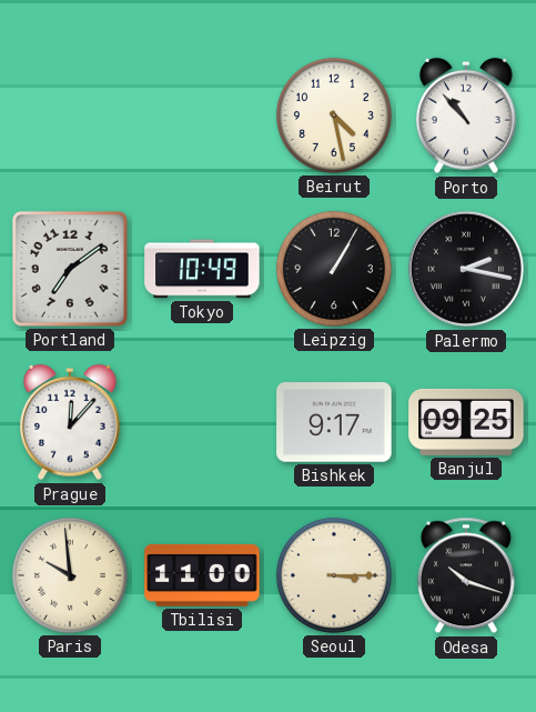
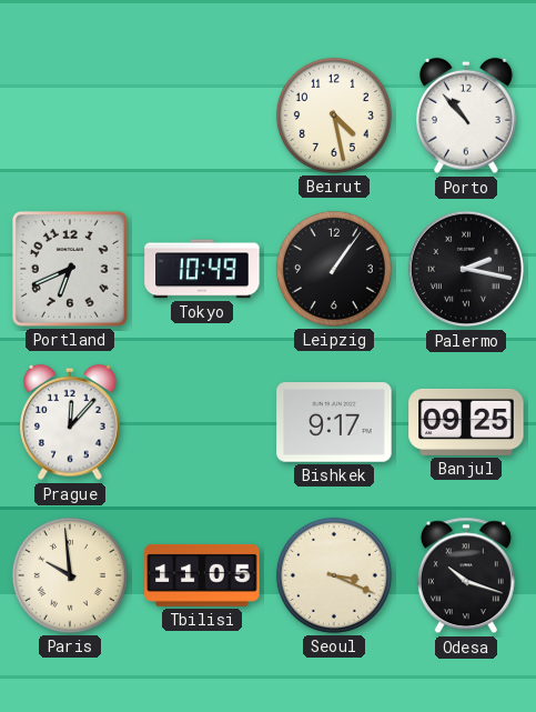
Portland: 7:09 -> 6:41
Leipzig: 1:05 -> 1:06
Tbilisi: 11:00 -> 11:05
Seoul: 3:15 -> 3:19
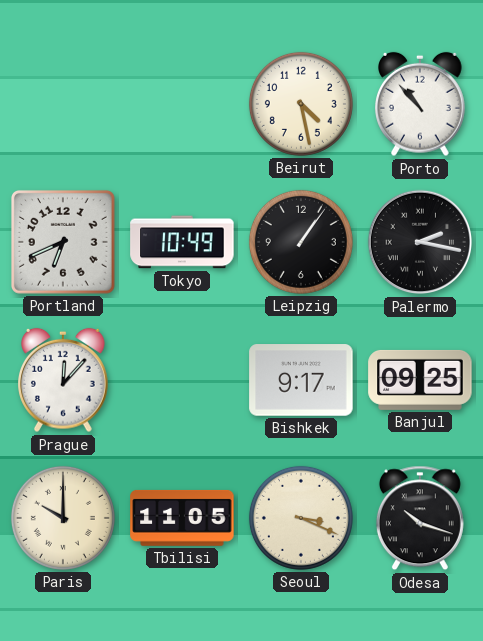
Paris: 9:59 -> 10:00
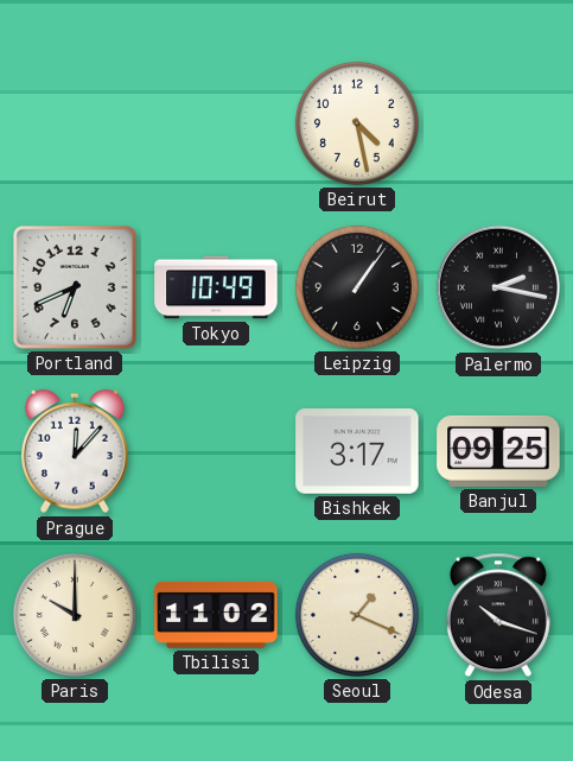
Porto: 10:53 -> none
Bishkek: 9:17 -> 3:17
Tbilisi: 11:05 -> 11:02
Seoul: 3:19 -> 1:19
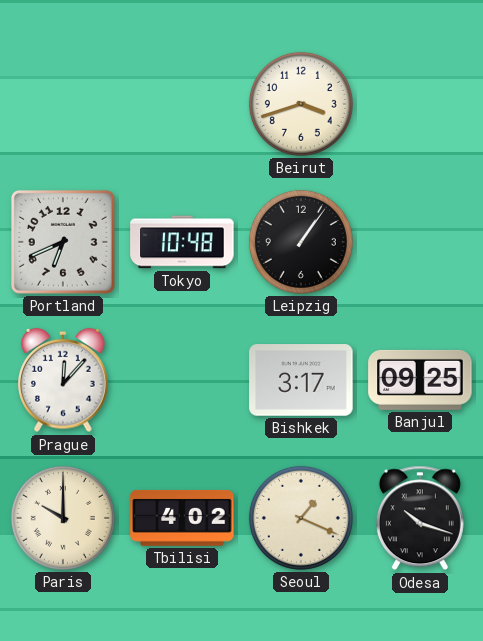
Beirut: 4:28 -> 3:42
Tokyo: 10:49 -> 10:48
Palermo: 2:17 -> none
Tbilisi: 11:02 -> 4:02
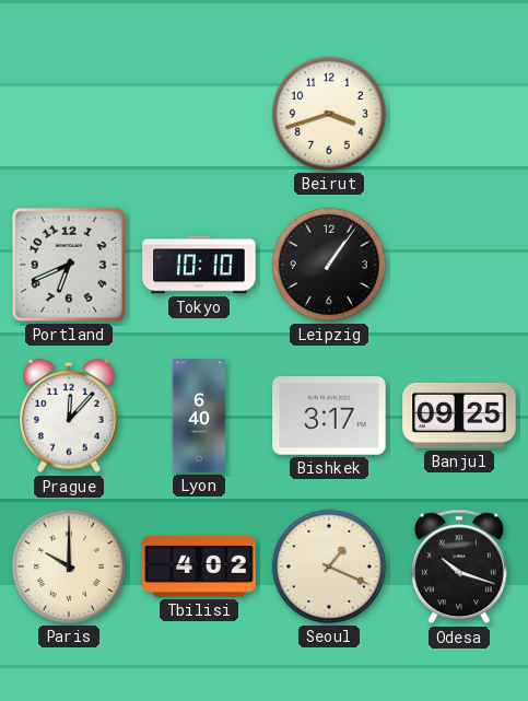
Tokyo: 10:48 -> 10:10
Lyon: none -> 6:40
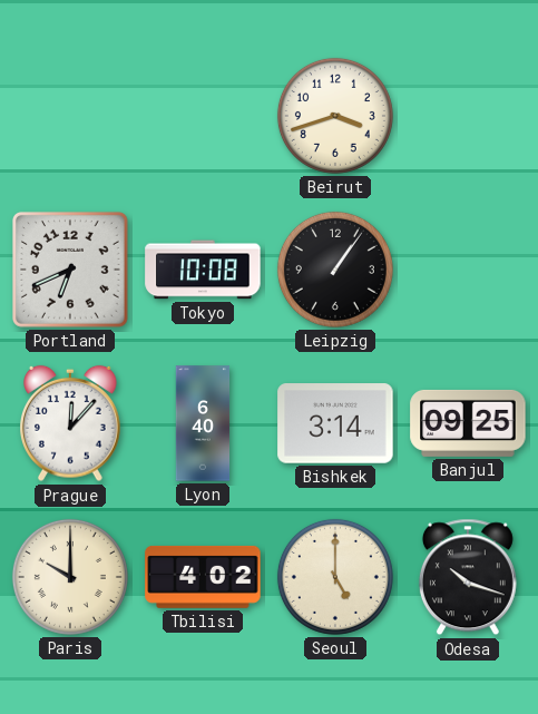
Tokyo: 10:10 -> 10:08
Bishkek: 3:17 -> 3:14
Seoul: 1:19 -> 5:00
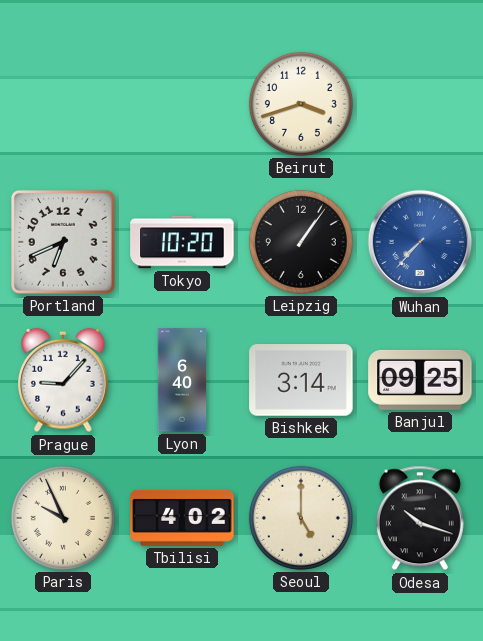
Tokyo: 10:08 -> 10:20
Wuhan: none -> 7:37
Prague: 12:07 -> 9:07
Paris: 10:00 -> 9:56
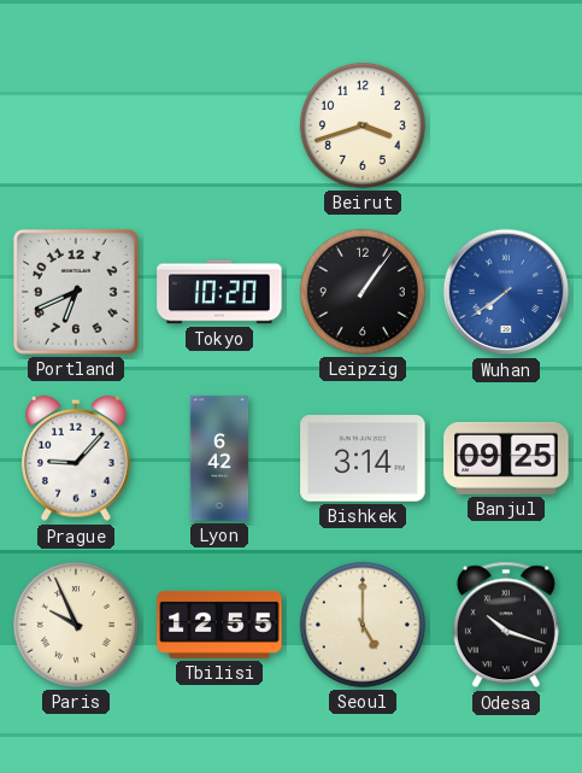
Wuhan: 7:37 -> 7:39
Lyon: 6:40 -> 6:42
Tbilisi: 4:02 -> 12:55
